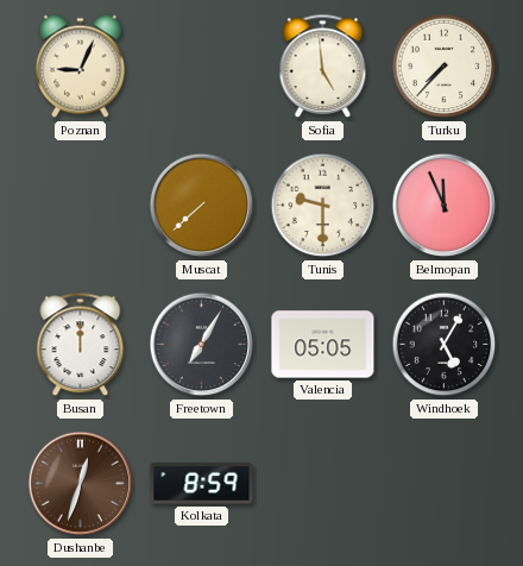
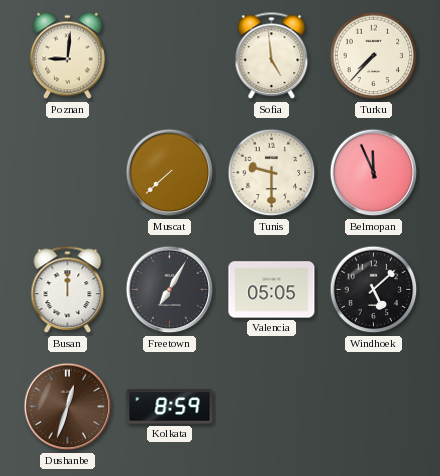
Poznan: 9:04 -> 9:01
Windhoek: 5:05 -> 5:08
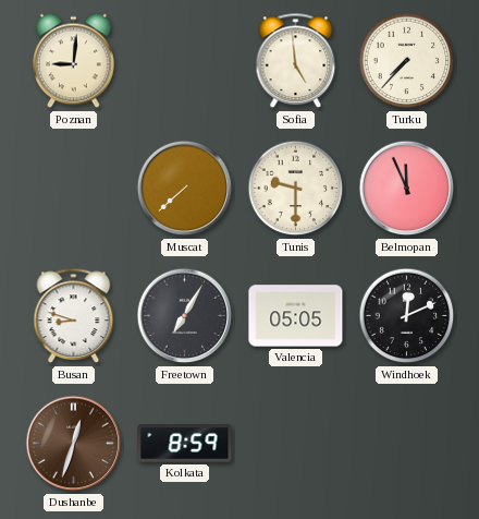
Busan: 12:00 -> 8:48
Windhoek: 5:08 -> 12:11
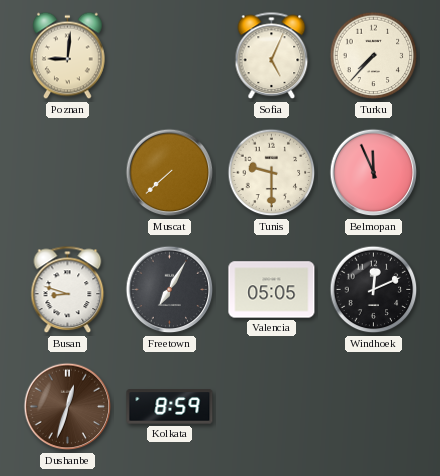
Sofia: 4:59 -> 5:04
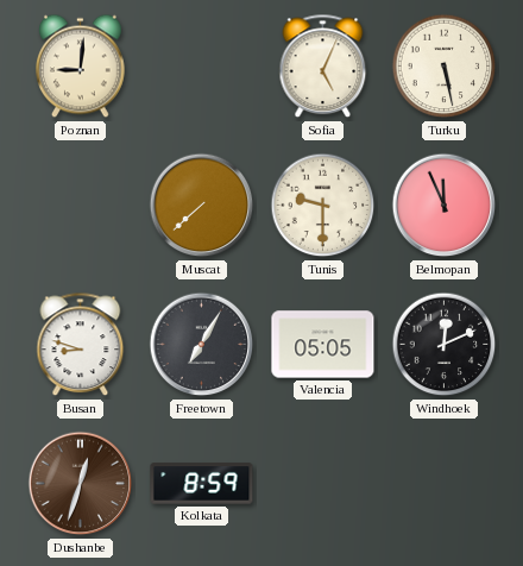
Turku: 7:37 -> 5:28
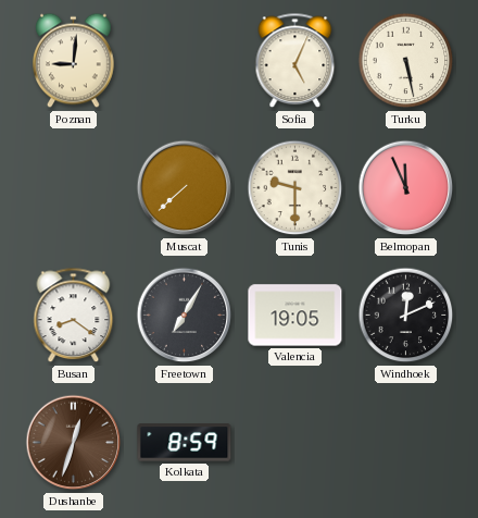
Busan: 8:48 -> 8:21
Valencia: 05:05 -> 19:05
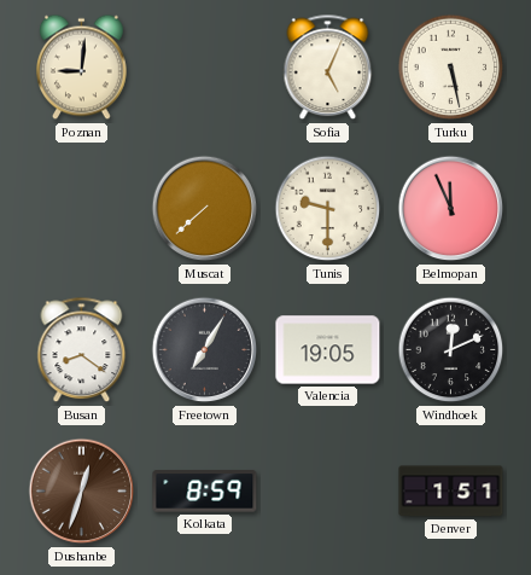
Denver: none -> 1:51
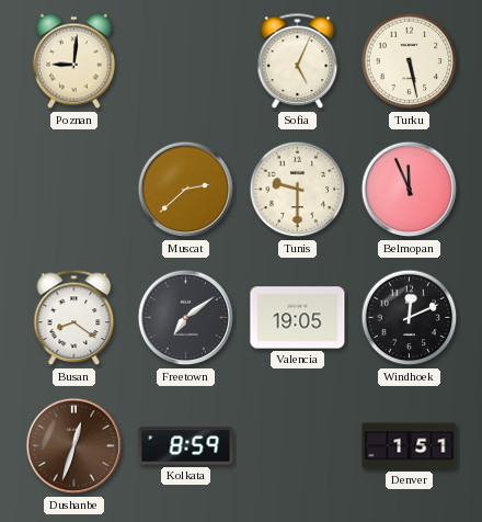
Muscat: 7:38 -> 2:38
Freetown: 7:05 -> 7:09
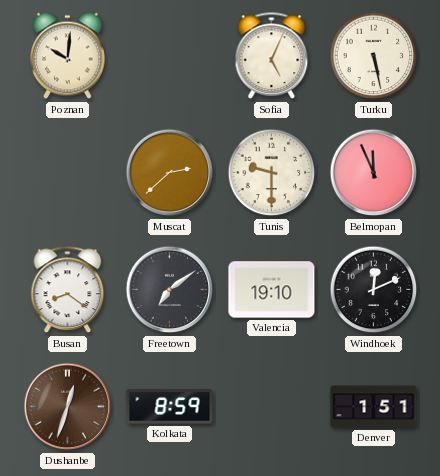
Poznan: 9:01 -> 10:01
Valencia: 19:05 -> 19:10
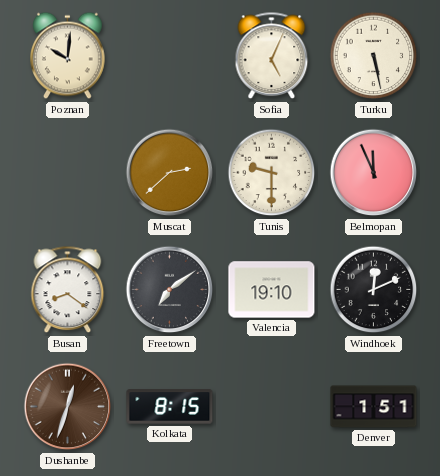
Kolkata: 8:59 -> 8:15
